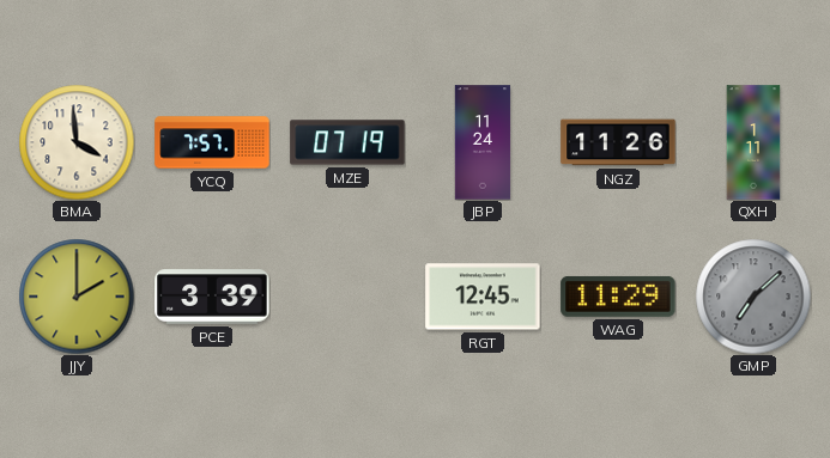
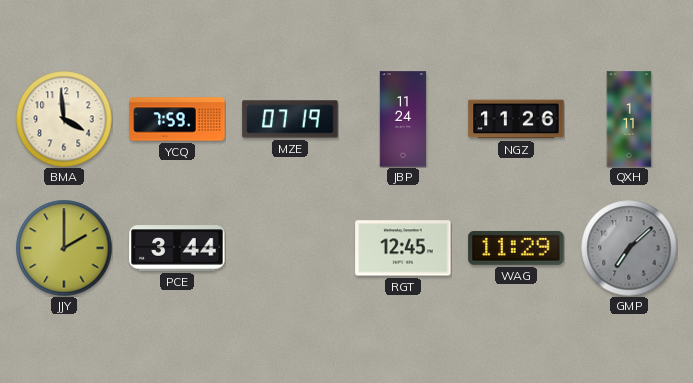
YCQ: 7:57 -> 7:59
PCE: 3:39 -> 3:44
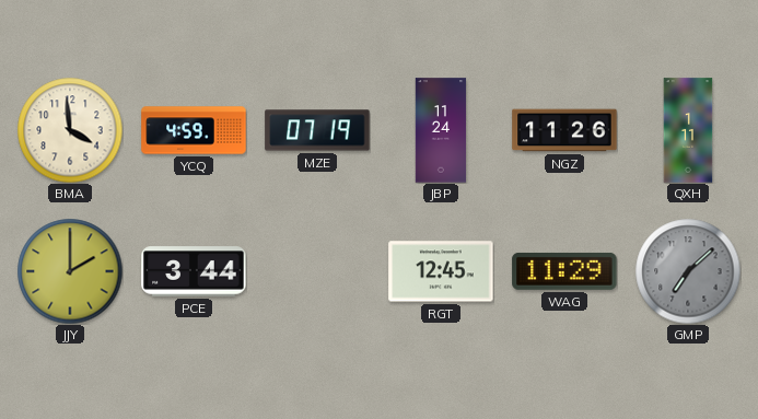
YCQ: 7:59 -> 4:59
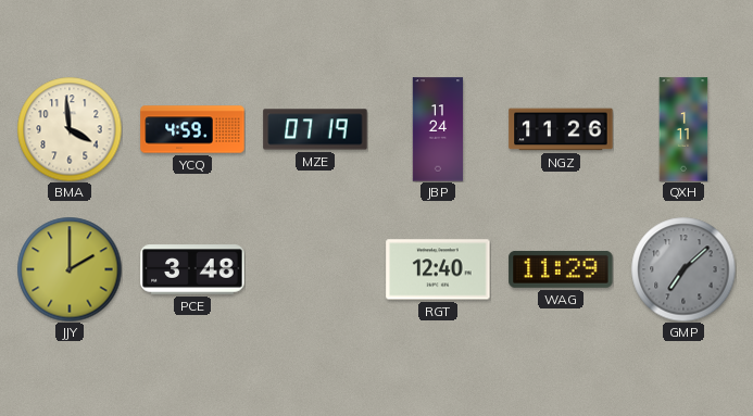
PCE: 3:44 -> 3:48
RGT: 12:45 -> 12:40
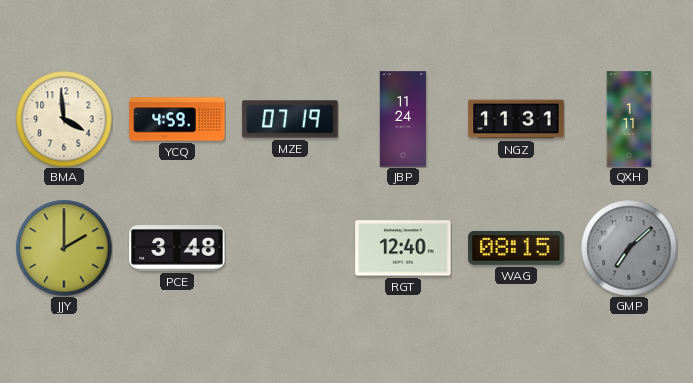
NGZ: 11:26 -> 11:31
WAG: 11:29 -> 08:15
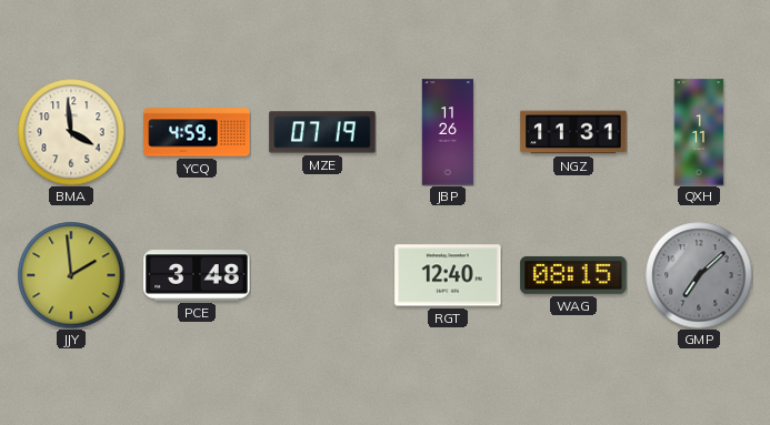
JBP: 11:24 -> 11:26
JJY: 2:00 -> 1:59
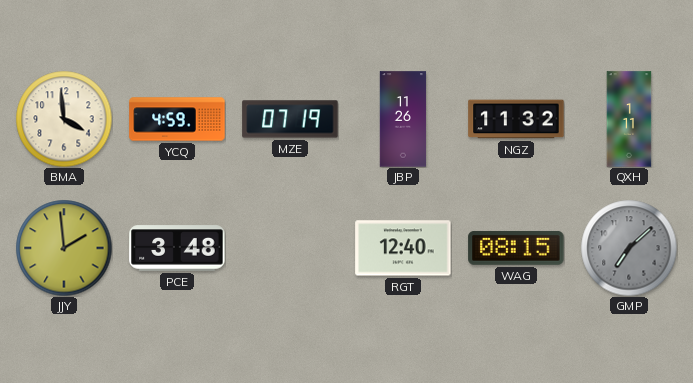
NGZ: 11:31 -> 11:32
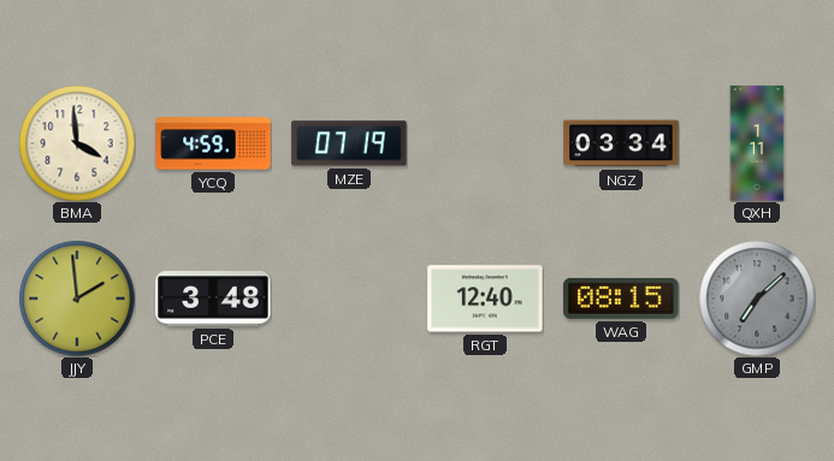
JBP: 11:26 -> none
NGZ: 11:32 -> 03:34
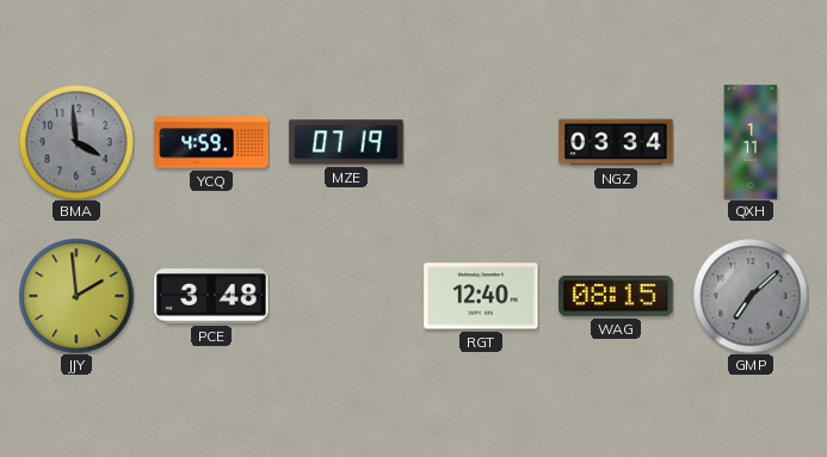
BMA dial: cream -> grey
